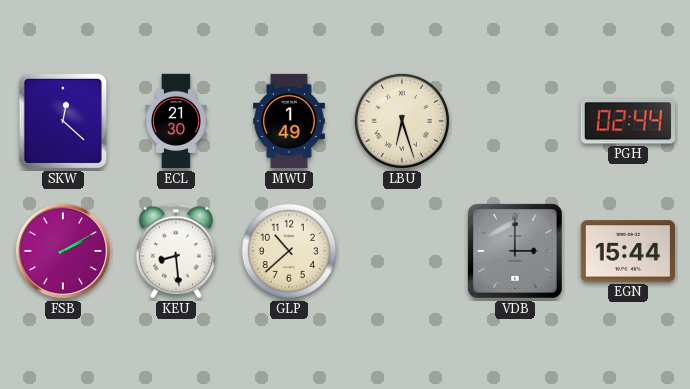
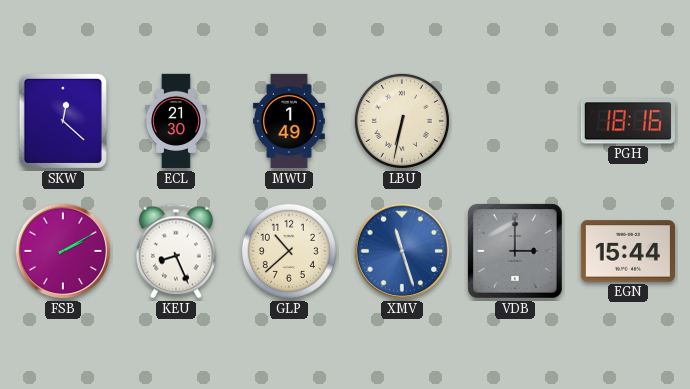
LBU: 6:27 -> 6:32
PGH: 02:44 -> 18:16
KEU: 8:29 -> 8:26
XMV: none -> 11:27
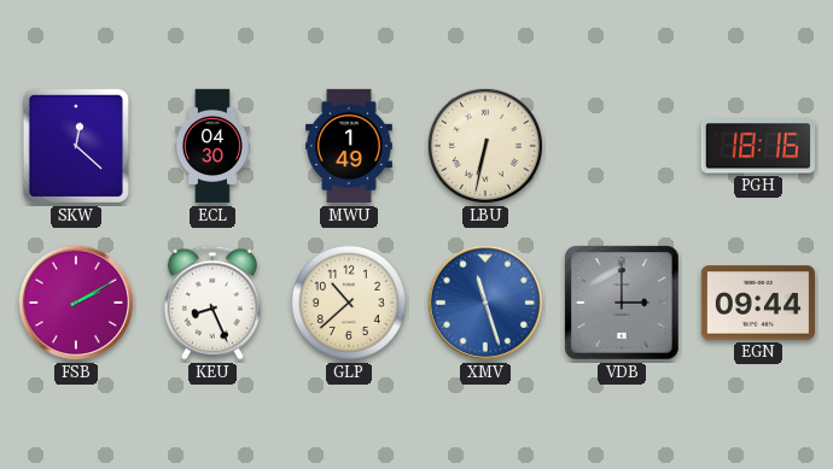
ECL: 21:30 -> 04:30
EGN: 15:44 -> 09:44
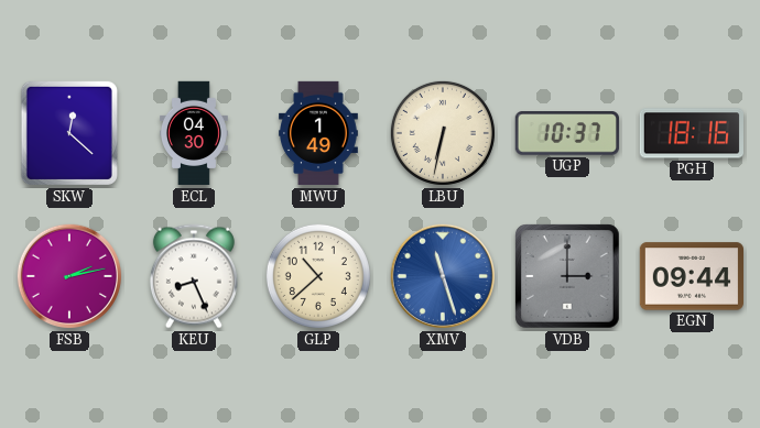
UGP: none -> 10:37
FSB: 2:10 -> 2:13
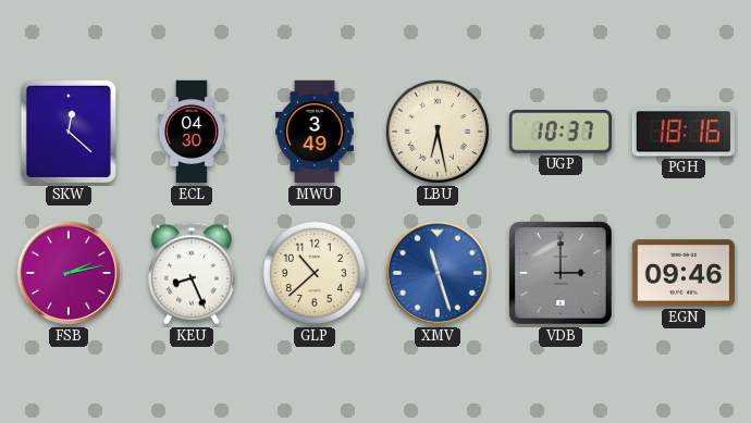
MWU: 1:49 -> 3:49
LBU: 6:32 -> 6:28
EGN: 09:44 -> 09:46
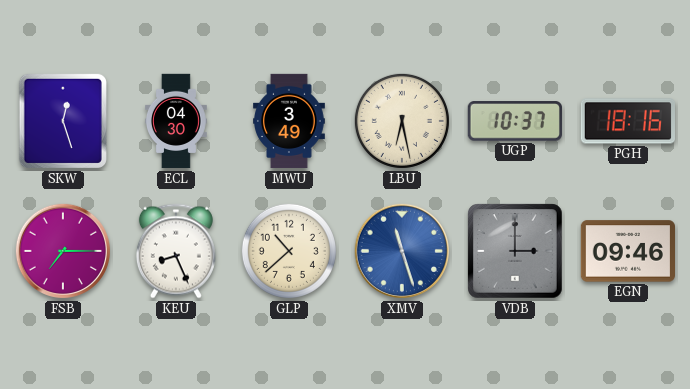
SKW: 12:22 -> 12:27
FSB: 2:13 -> 7:15
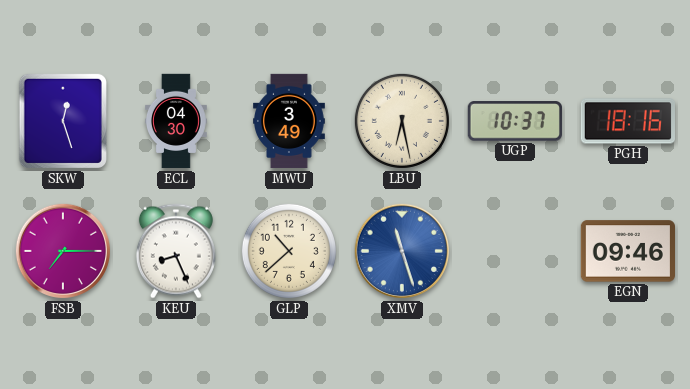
VDB: 3:00 -> none
